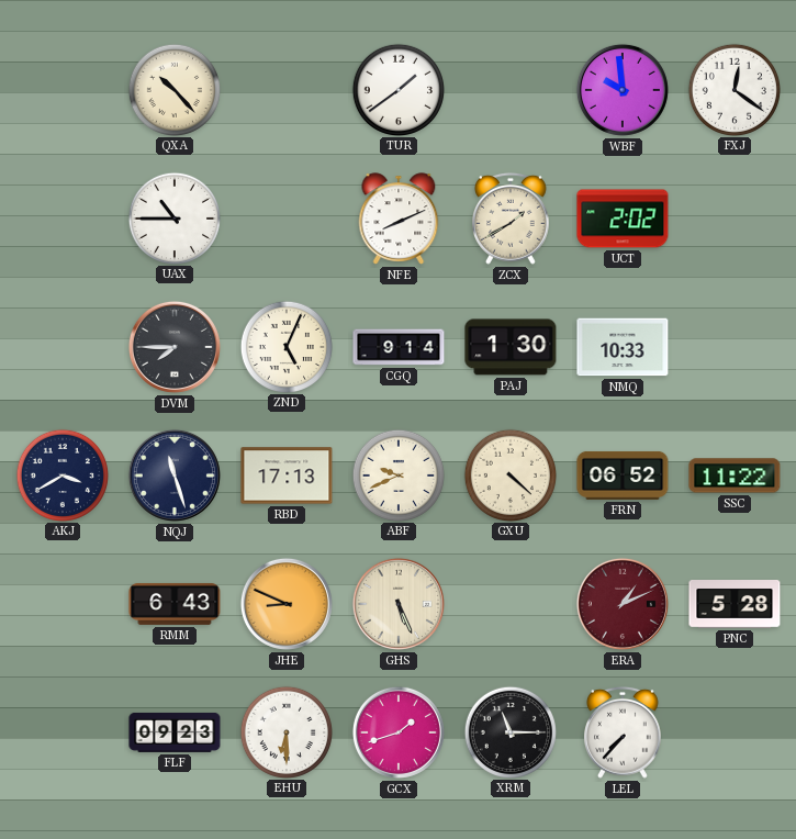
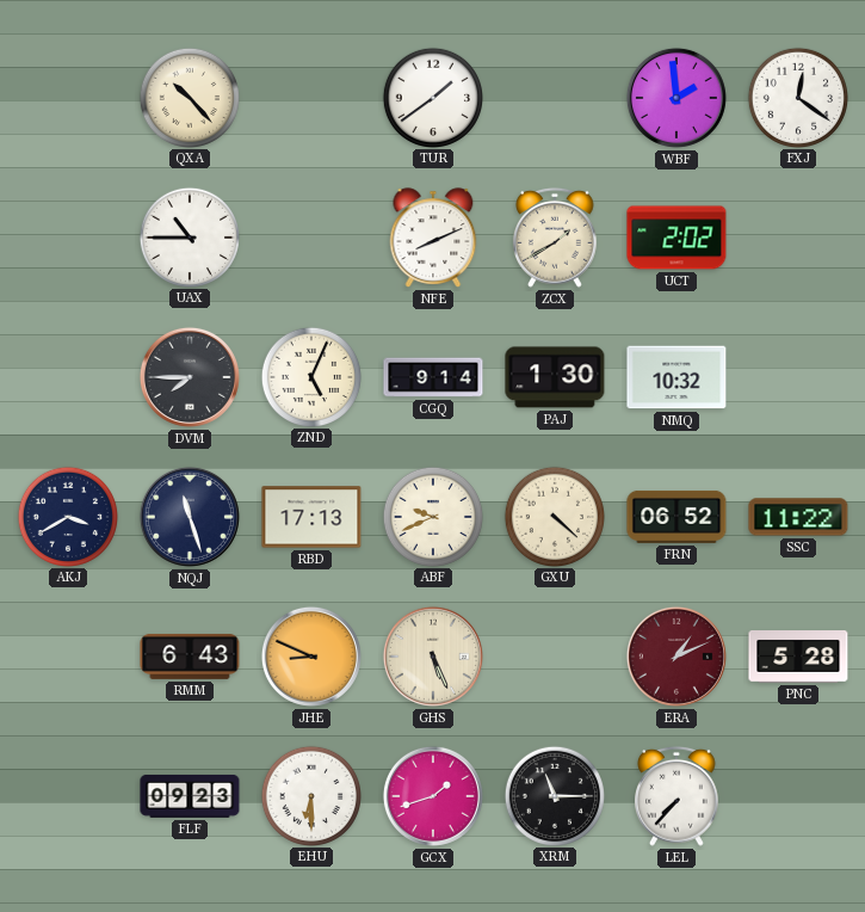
WBF: 9:59 -> 1:59
NMQ: 10:33 -> 10:32
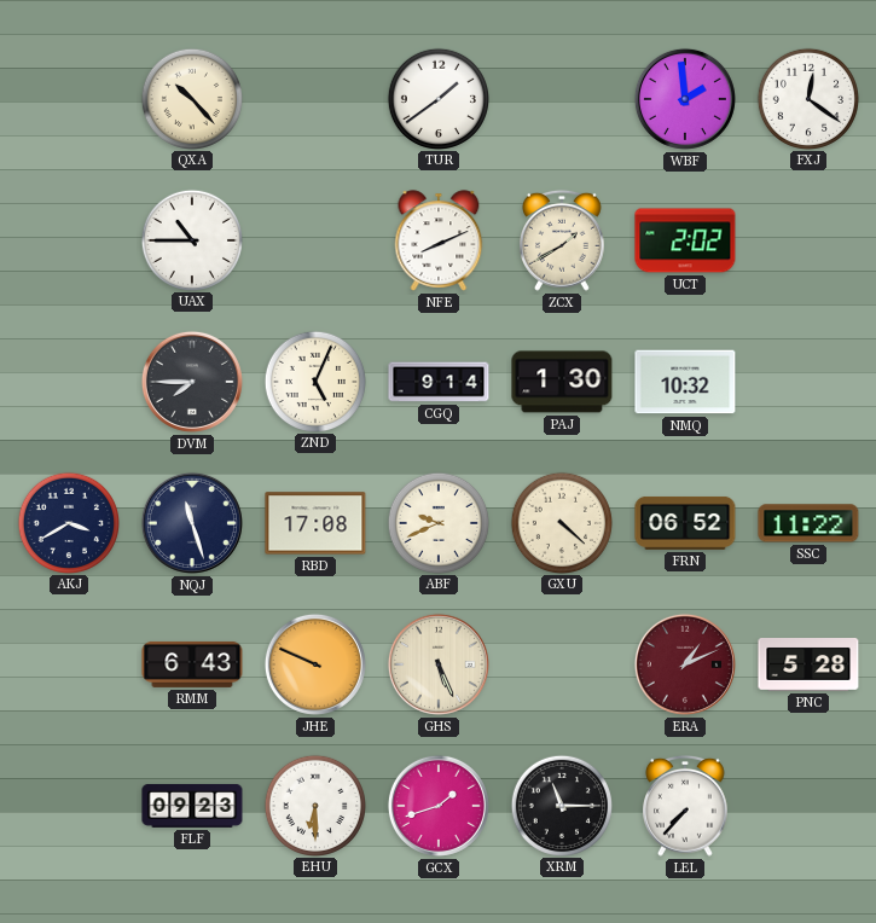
RBD: 17:13 -> 17:08
JHE: 8:49 -> 9:49
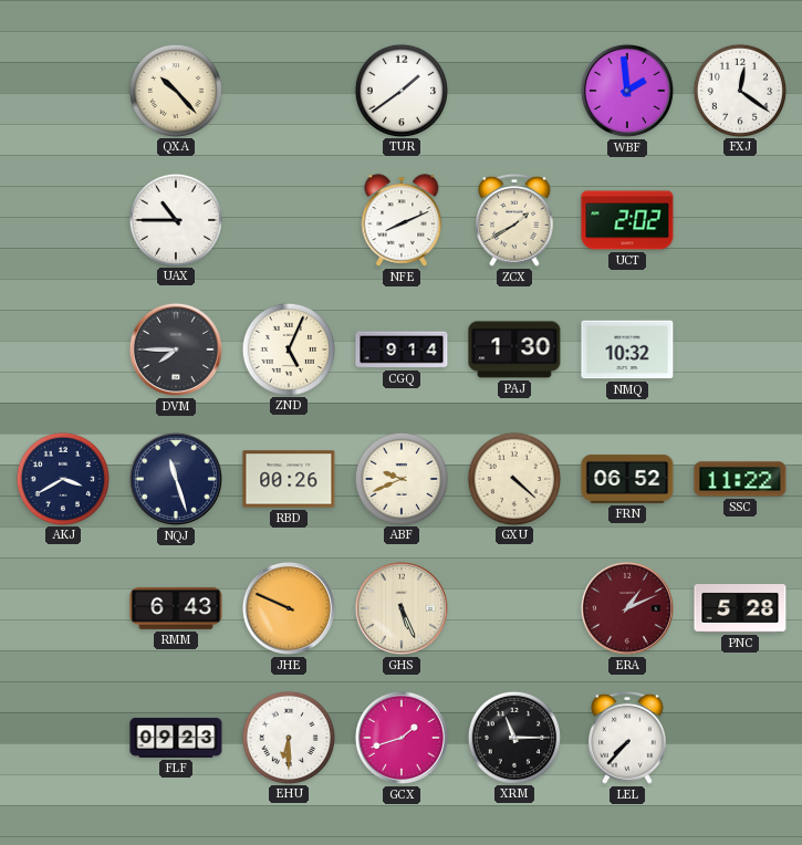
RBD: 17:08 -> 00:26
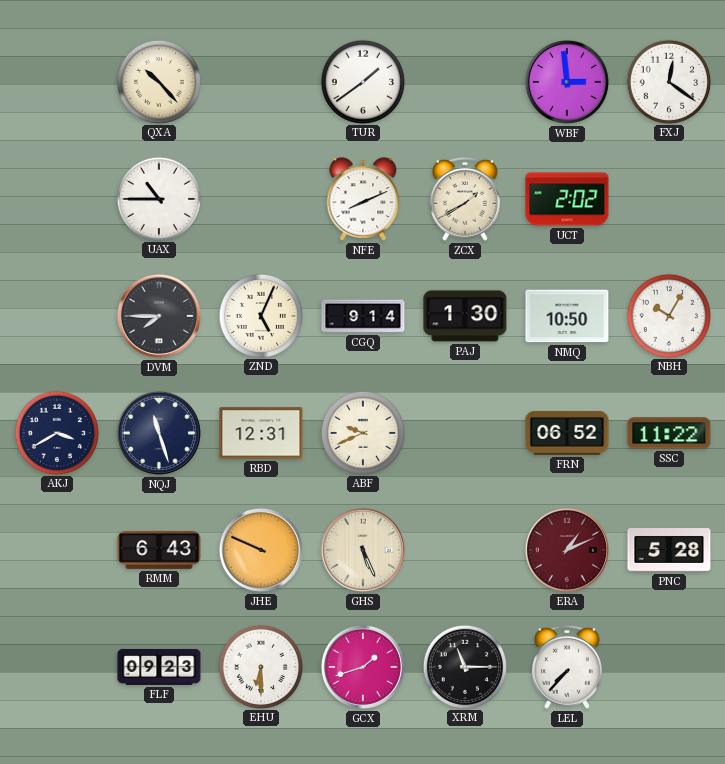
WBF: 1:59 -> 2:59
NMQ: 10:32 -> 10:50
NBH: none -> 10:05
RBD: 00:26 -> 12:31
GXU: 4:22 -> none
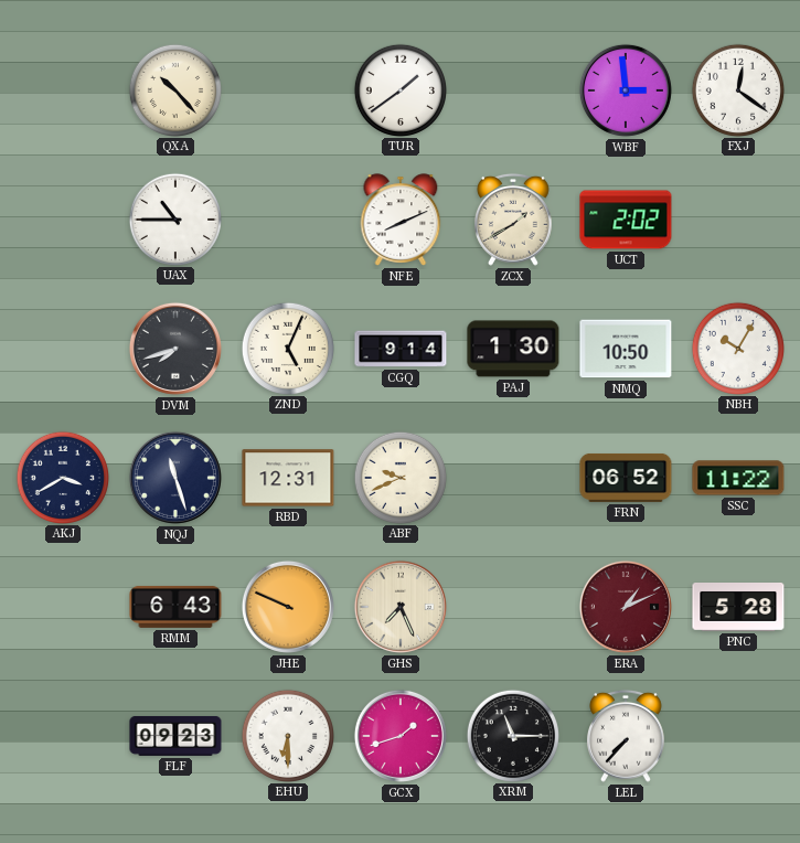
DVM: 7:45 -> 7:42
GHS: 5:26 -> 7:26
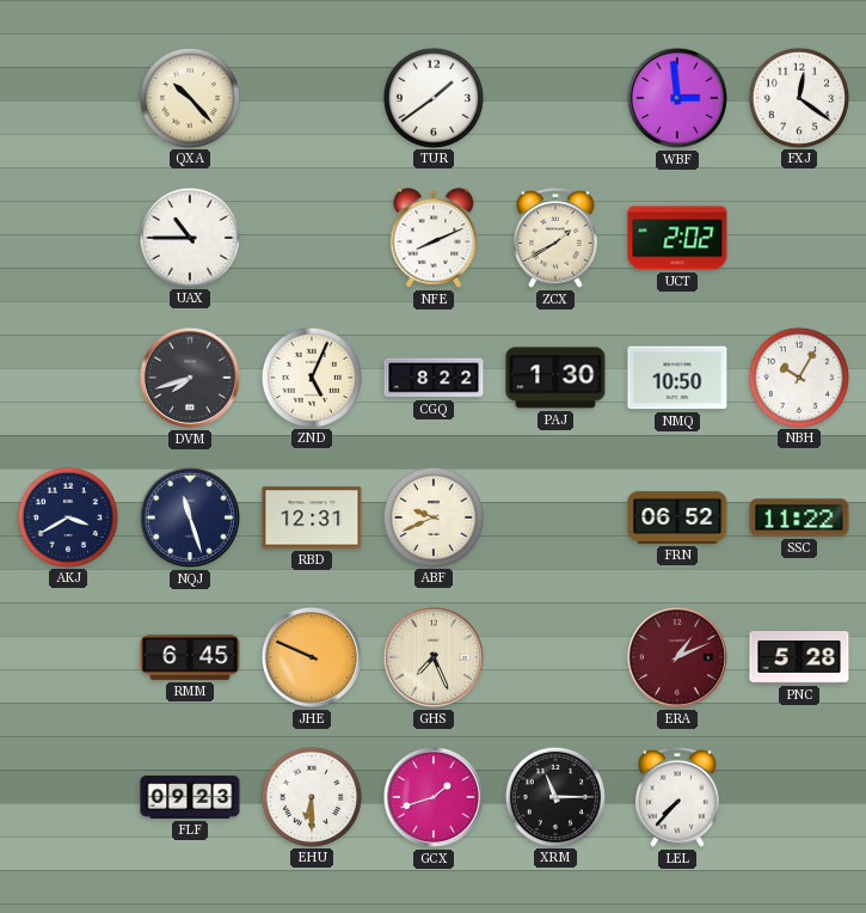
CGQ: 9:14 -> 8:22
RMM: 6:43 -> 6:45
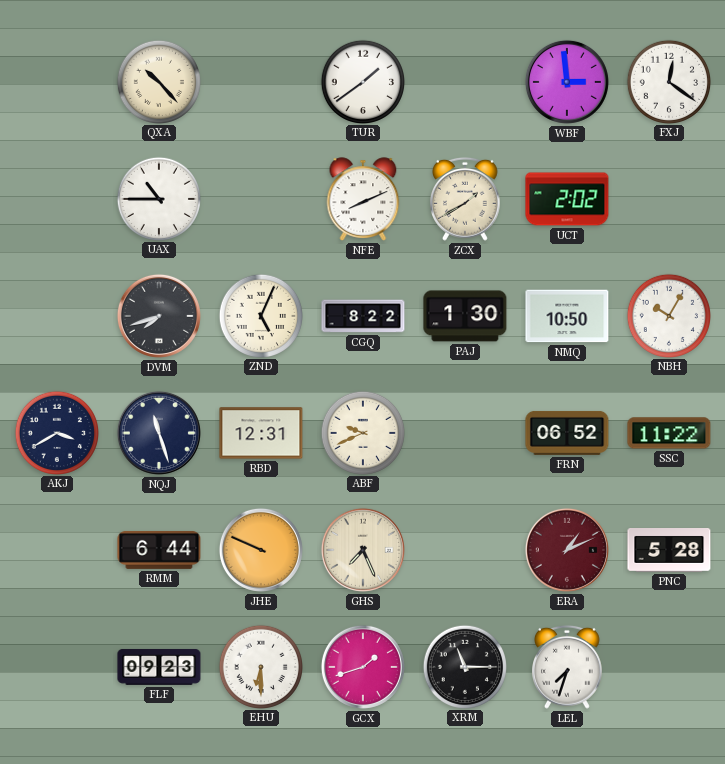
RMM: 6:45 -> 6:44
LEL: 7:37 -> 7:33
